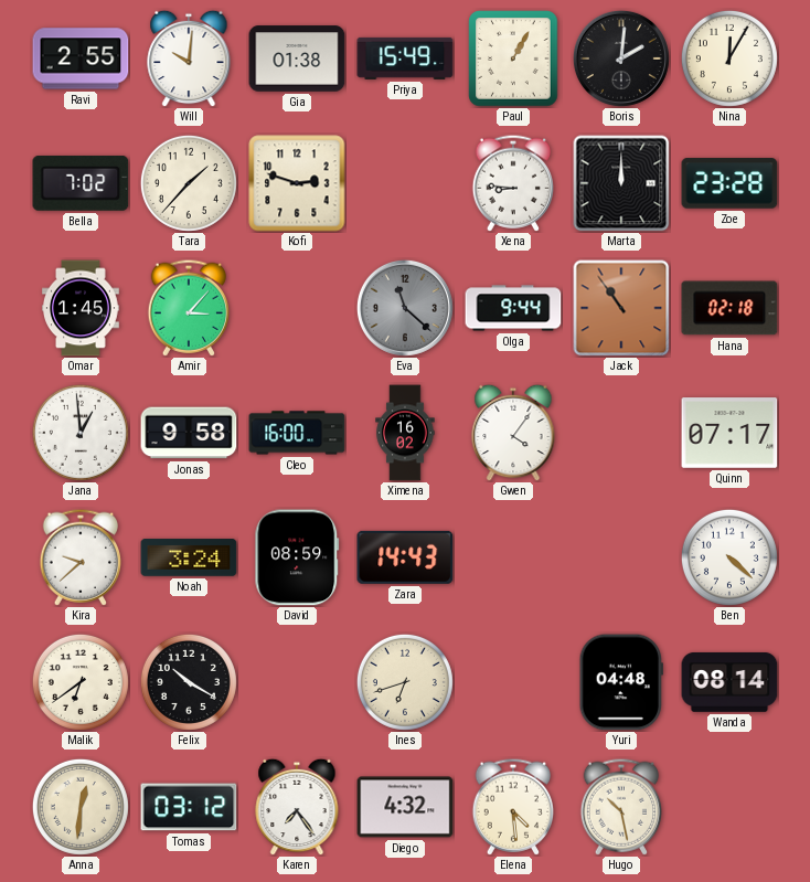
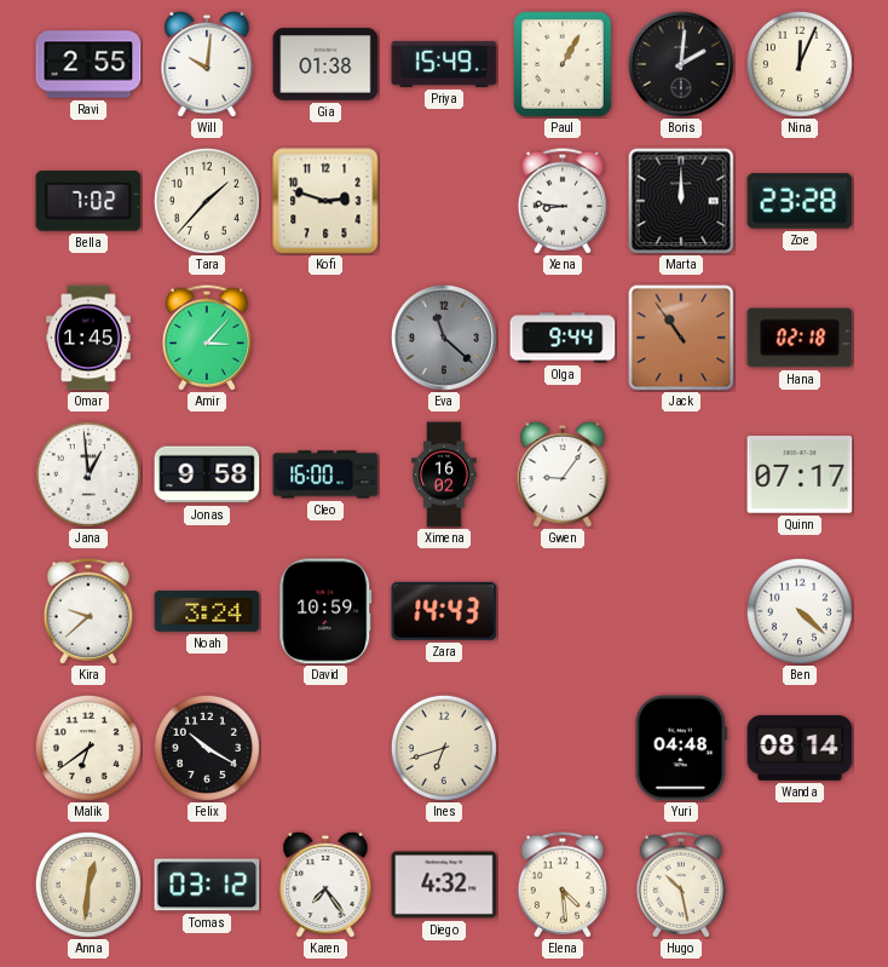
Nina: 12:05 -> 12:04
Gwen: 4:06 -> 9:06
David: 08:59 -> 10:59
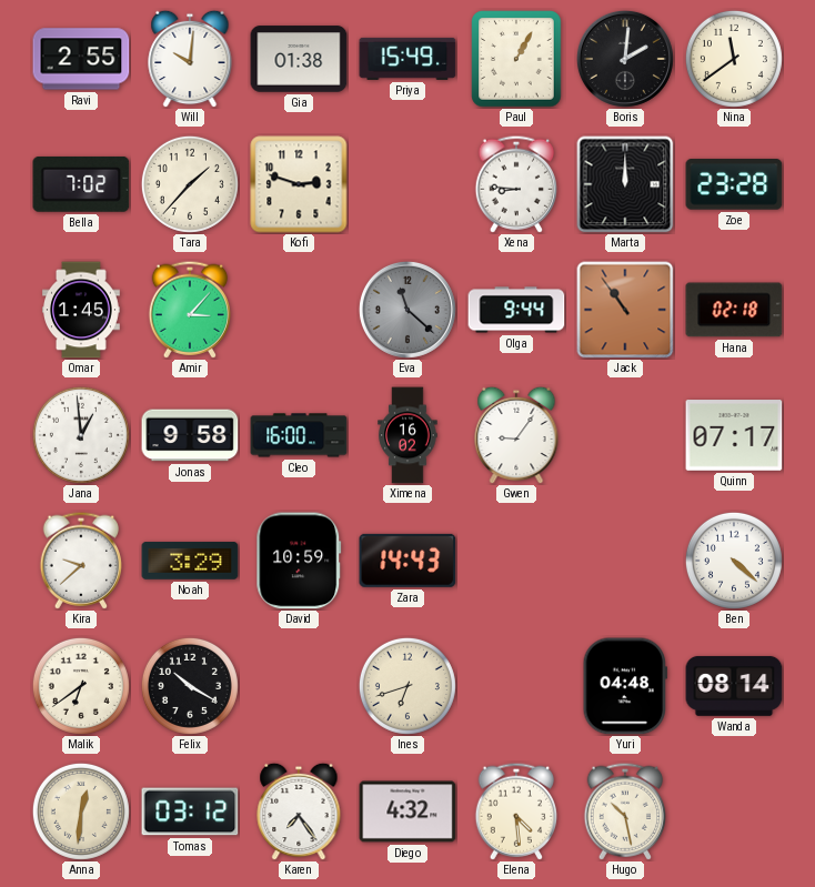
Nina: 12:04 -> 11:39
Noah: 3:24 -> 3:29
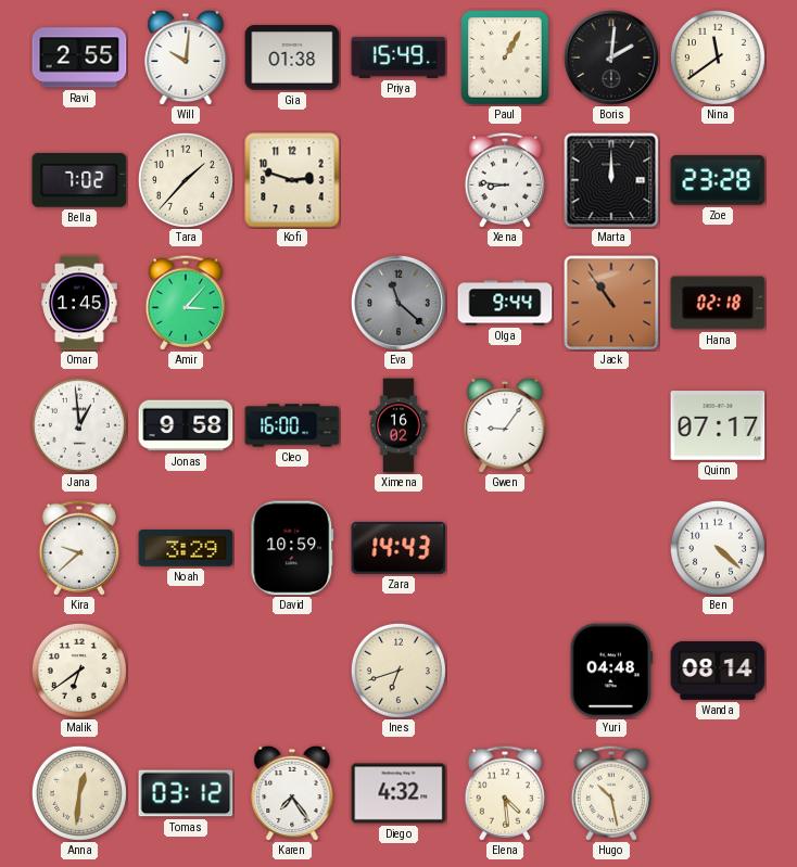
Felix: 10:20 -> none
